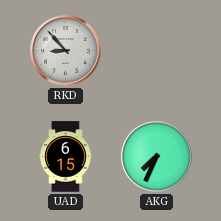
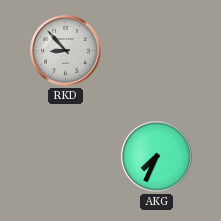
UAD: 6:15 -> none
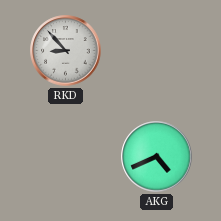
AKG: 7:34 -> 4:41
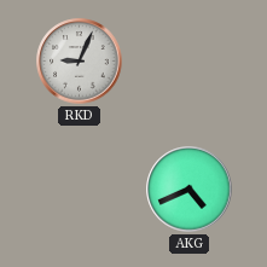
RKD: 8:53 -> 9:04
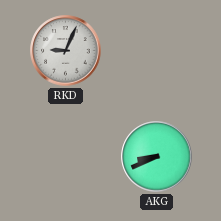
AKG: 4:41 -> 8:41
